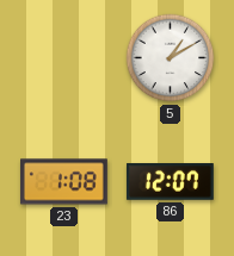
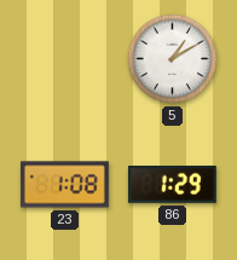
86: 12:07 -> 1:29
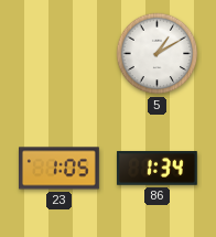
23: 1:08 -> 1:05
86: 1:29 -> 1:34
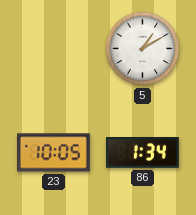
23: 1:05 -> 10:05
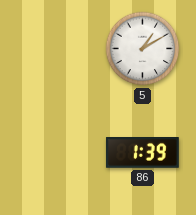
23: 10:05 -> none
86: 1:34 -> 1:39
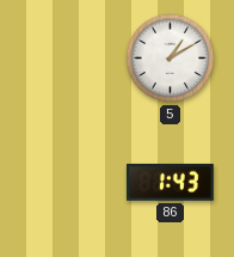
86: 1:39 -> 1:43
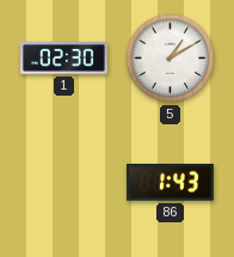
1: none -> 02:30
